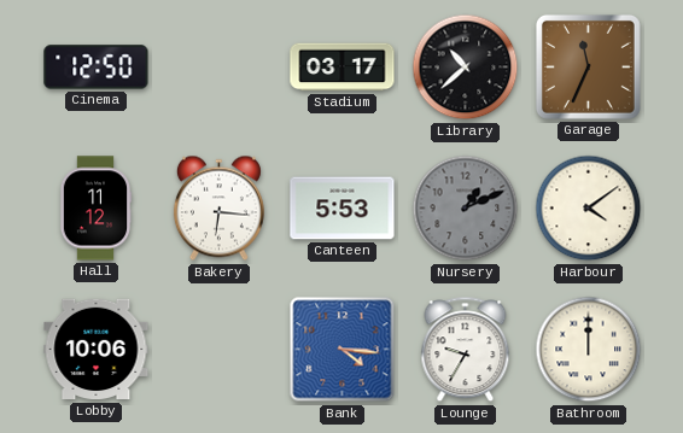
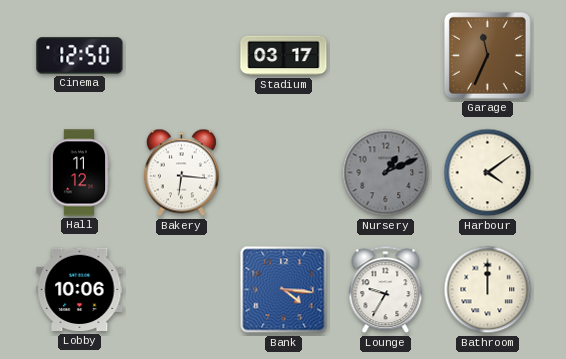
Library: 10:38 -> none
Canteen: 5:53 -> none
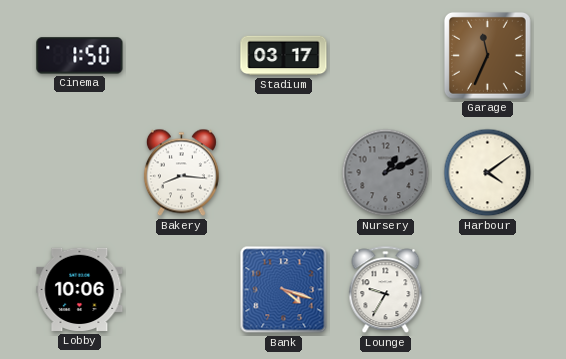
Cinema: 12:50 -> 1:50
Hall: 11:12 -> none
Bakery: 6:16 -> 8:16
Bank: 4:16 -> 4:18
Bathroom: 12:00 -> none
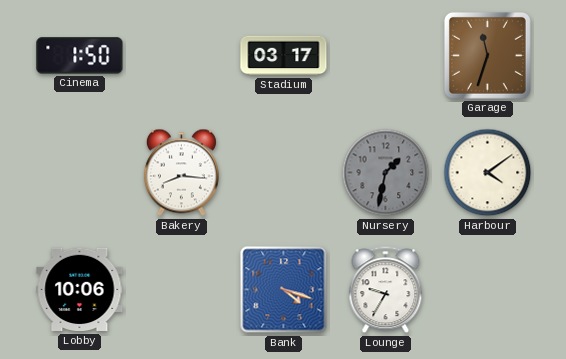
Garage: 11:34 -> 11:33
Nursery: 1:11 -> 1:32
